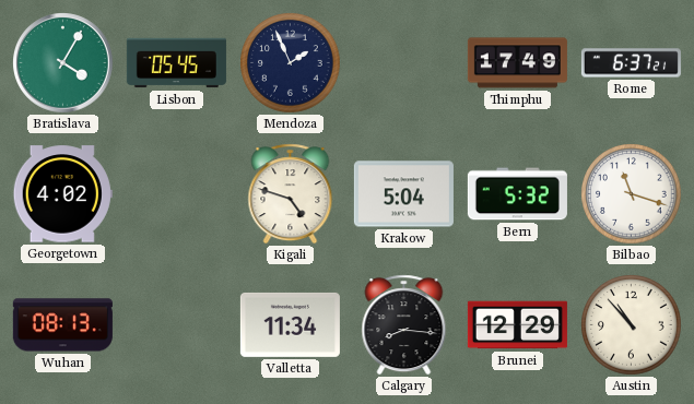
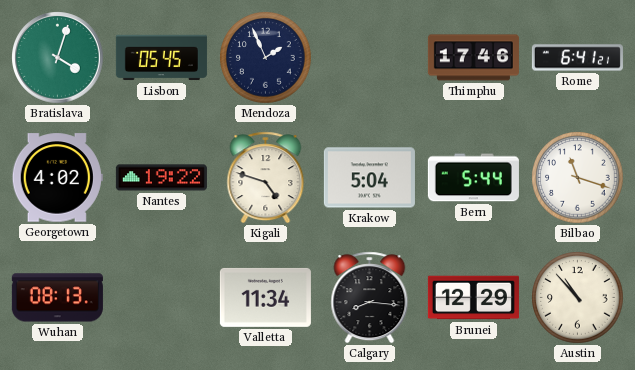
Bratislava: 4:05 -> 4:03
Thimphu: 17:49 -> 17:46
Rome: 6:37 -> 6:41
Nantes: none -> 19:22
Bern: 5:32 -> 5:44
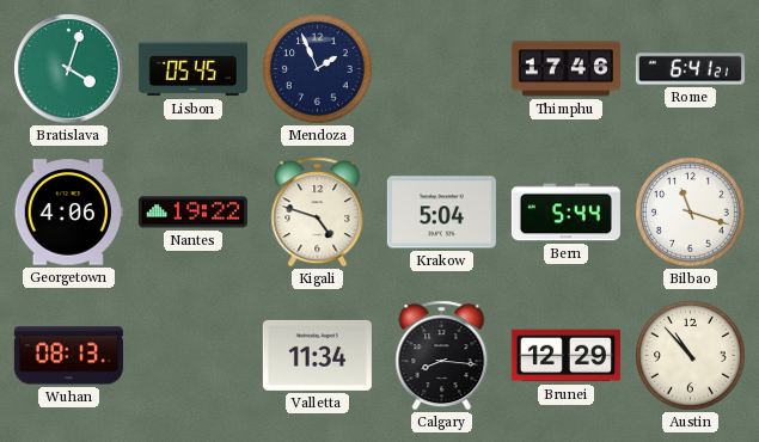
Georgetown: 4:02 -> 4:06
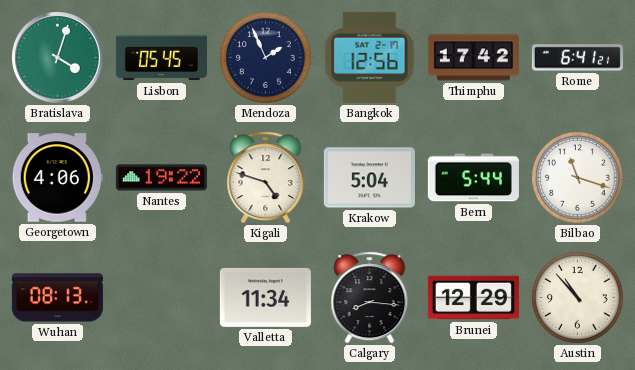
Bangkok: none -> 12:56
Thimphu: 17:46 -> 17:42
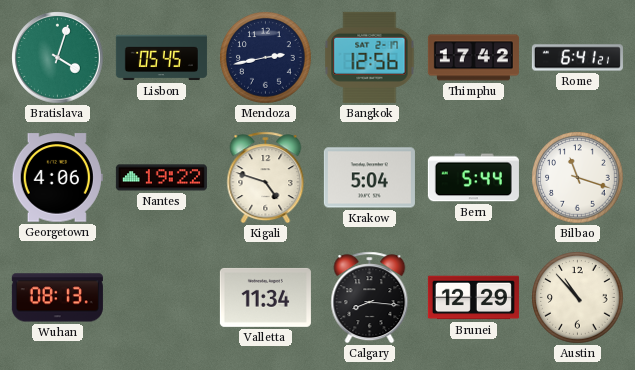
Mendoza: 1:56 -> 2:43
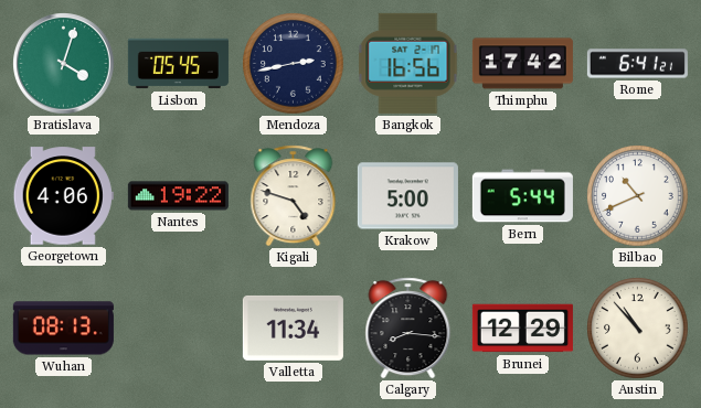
Bangkok: 12:56 -> 16:56
Krakow: 5:04 -> 5:00
Bilbao: 11:18 -> 10:41
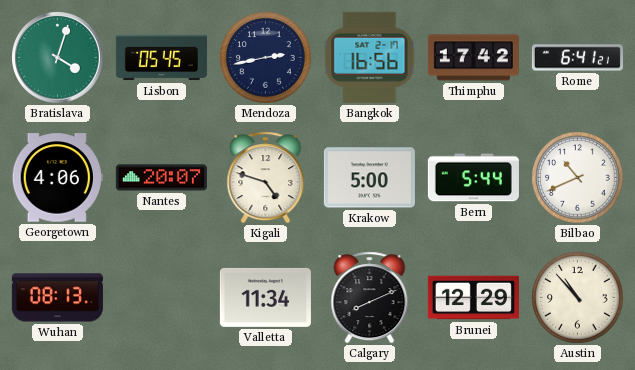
Nantes: 19:22 -> 20:07
Calgary: 8:16 -> 8:11
